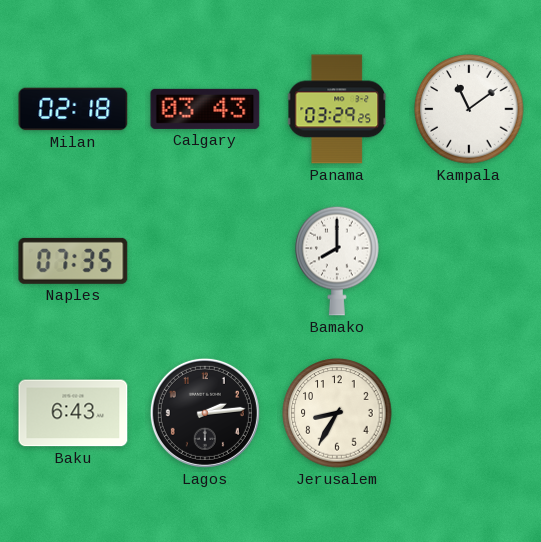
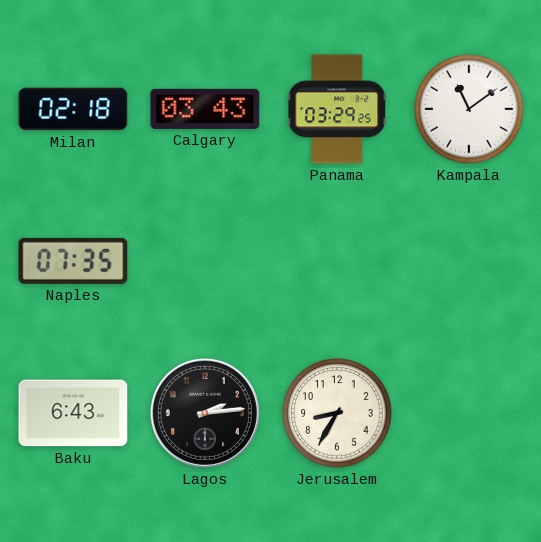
Bamako: 8:00 -> none
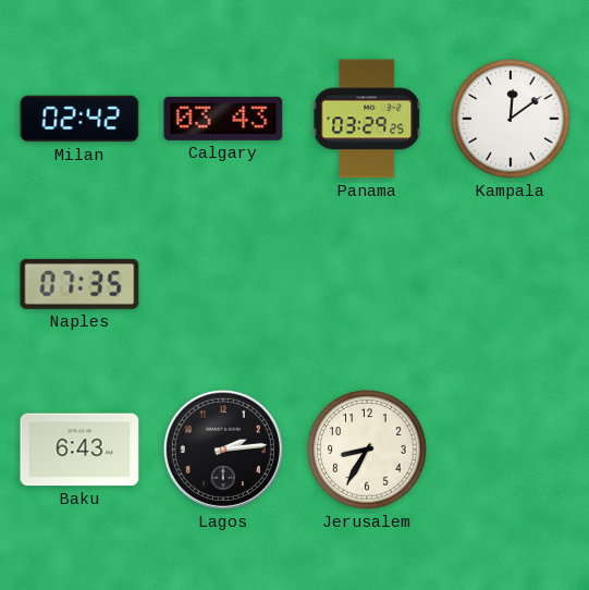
Milan: 02:18 -> 02:42
Kampala: 11:09 -> 12:09
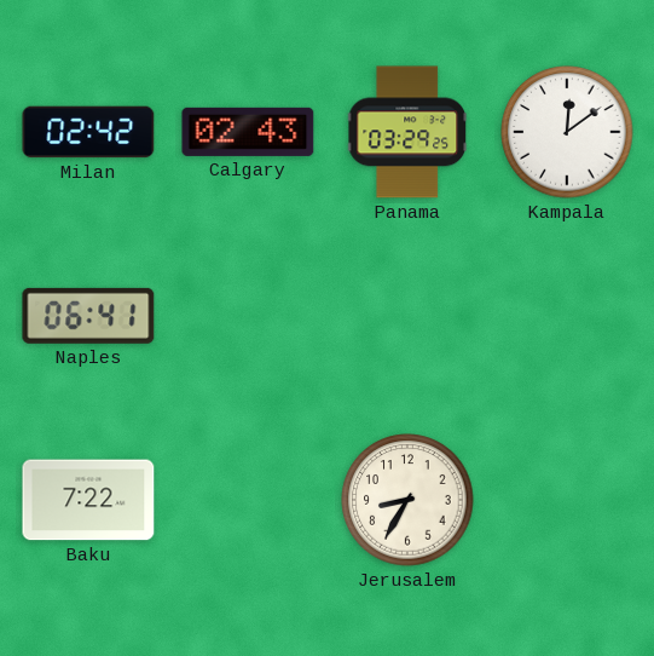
Calgary: 03:43 -> 02:43
Naples: 07:35 -> 06:41
Baku: 6:43 -> 7:22
Lagos: 2:14 -> none
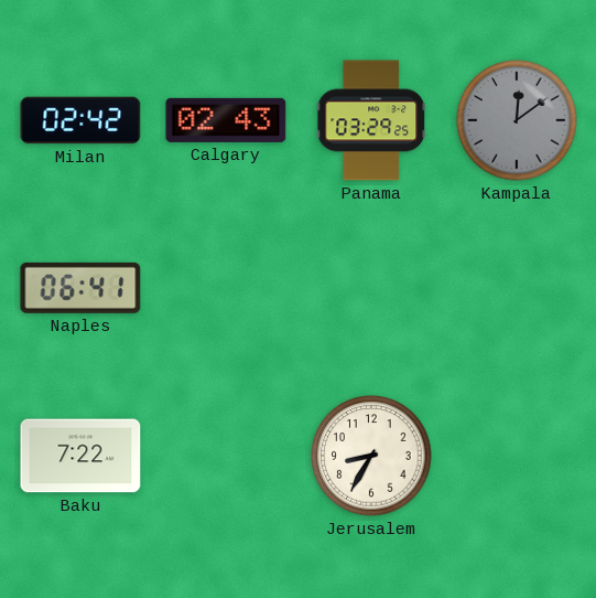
Kampala dial: white -> grey
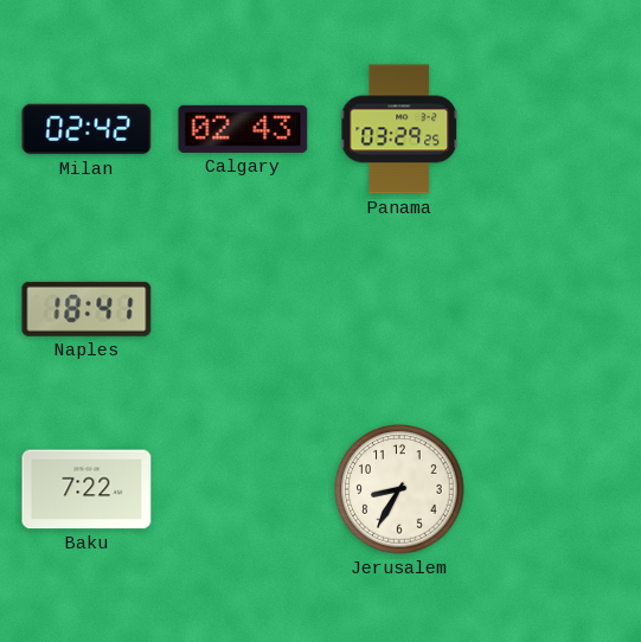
Kampala: 12:09 -> none
Naples: 06:41 -> 18:41
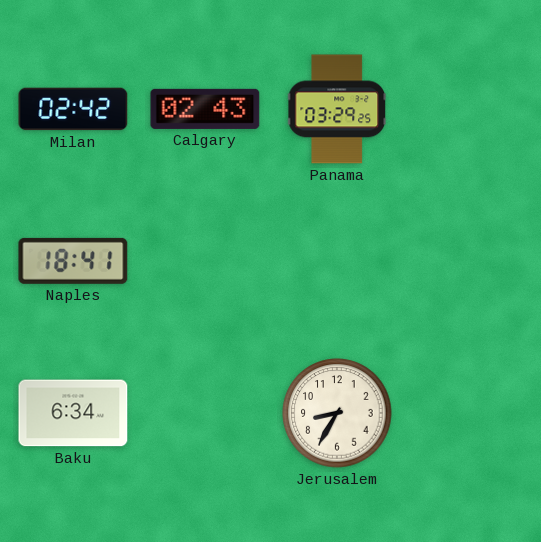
Baku: 7:22 -> 6:34
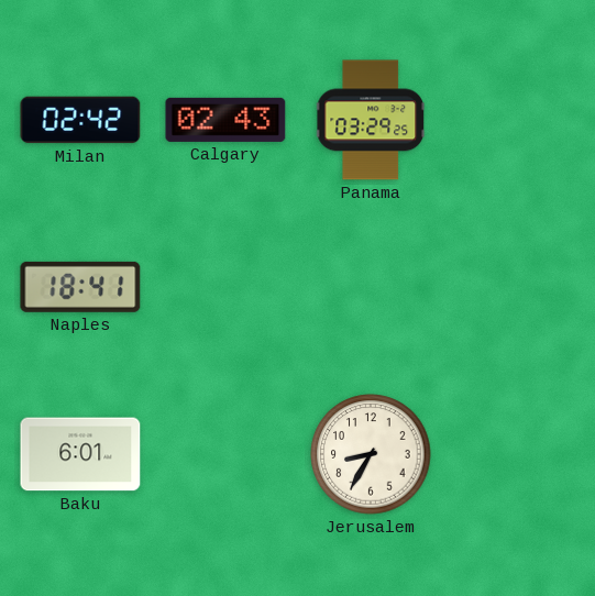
Baku: 6:34 -> 6:01
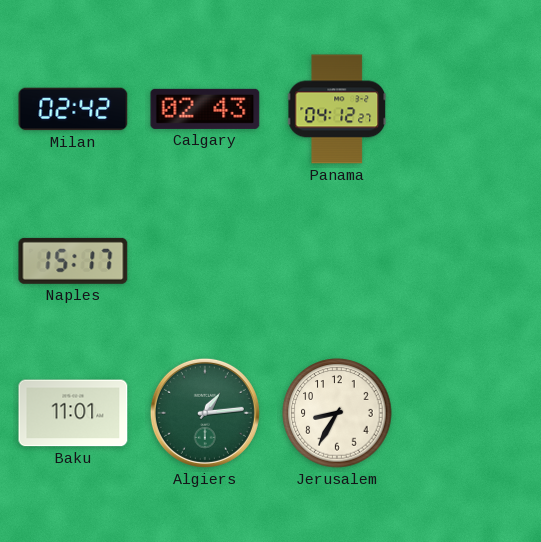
Panama: 03:29 -> 04:12
Naples: 18:41 -> 15:17
Baku: 6:01 -> 11:01
Algiers: none -> 1:14
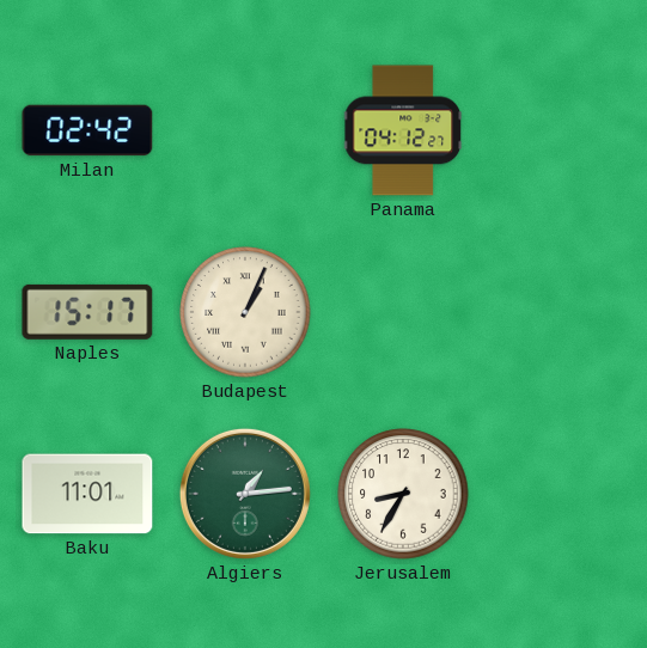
Calgary: 02:43 -> none
Budapest: none -> 1:04
